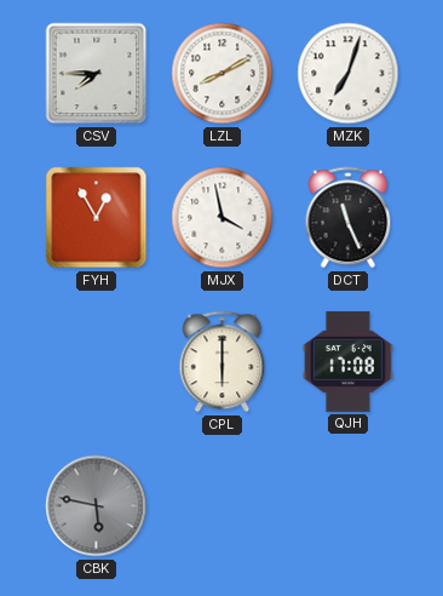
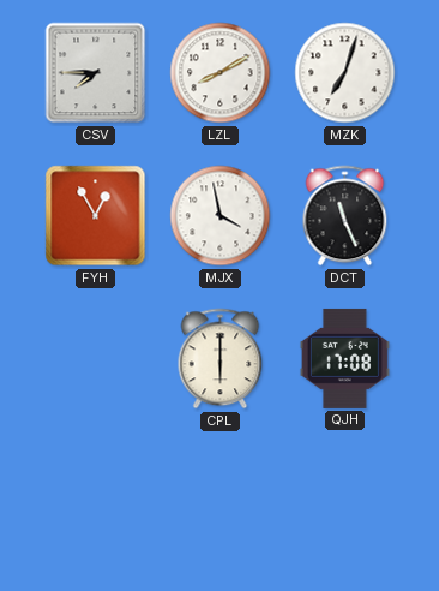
CBK: 5:47 -> none
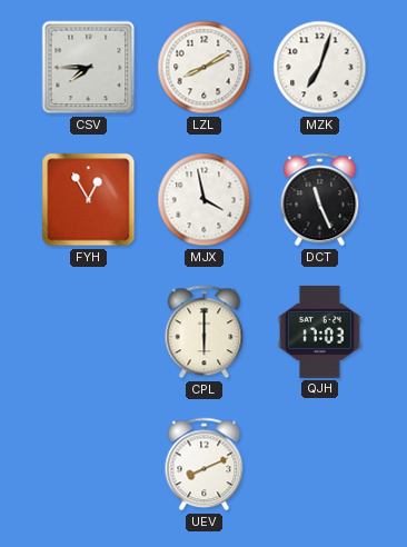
QJH: 17:08 -> 17:03
UEV: none -> 8:11
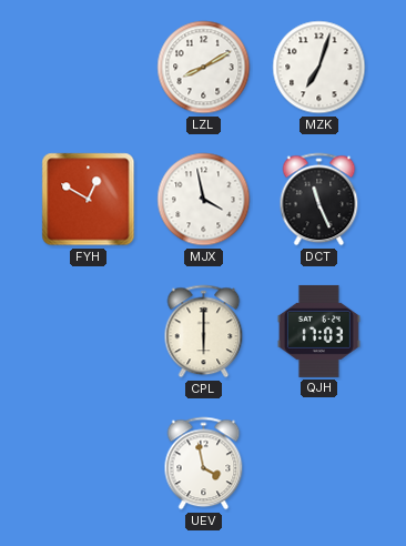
CSV: 7:45 -> none
FYH: 12:55 -> 12:50
UEV: 8:11 -> 3:58
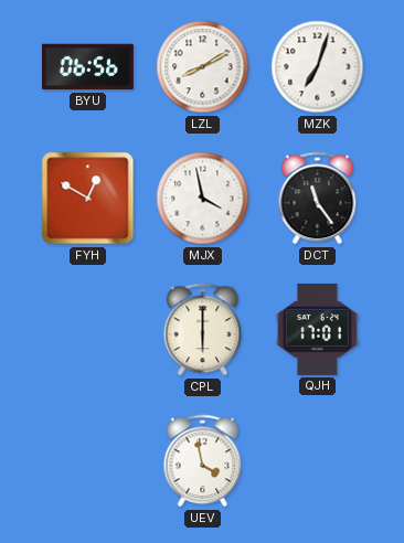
BYU: none -> 06:56
DCT: 11:26 -> 11:24
QJH: 17:03 -> 17:01
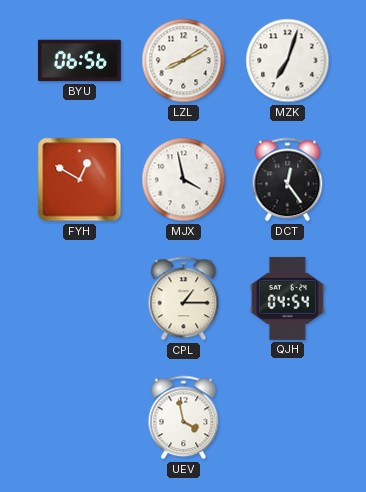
DCT: 11:24 -> 12:24
CPL: 6:00 -> 1:15
QJH: 17:01 -> 04:54
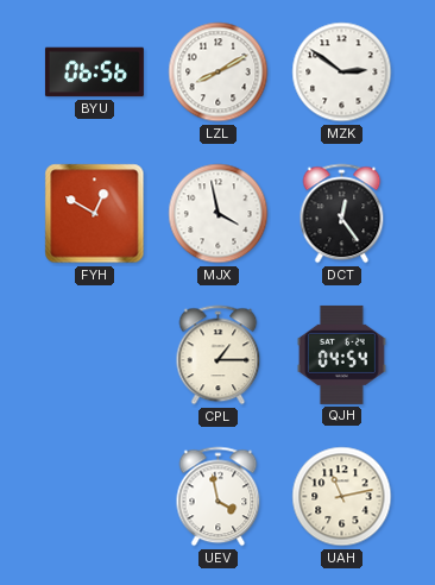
MZK: 7:03 -> 2:51
UAH: none -> 11:13
